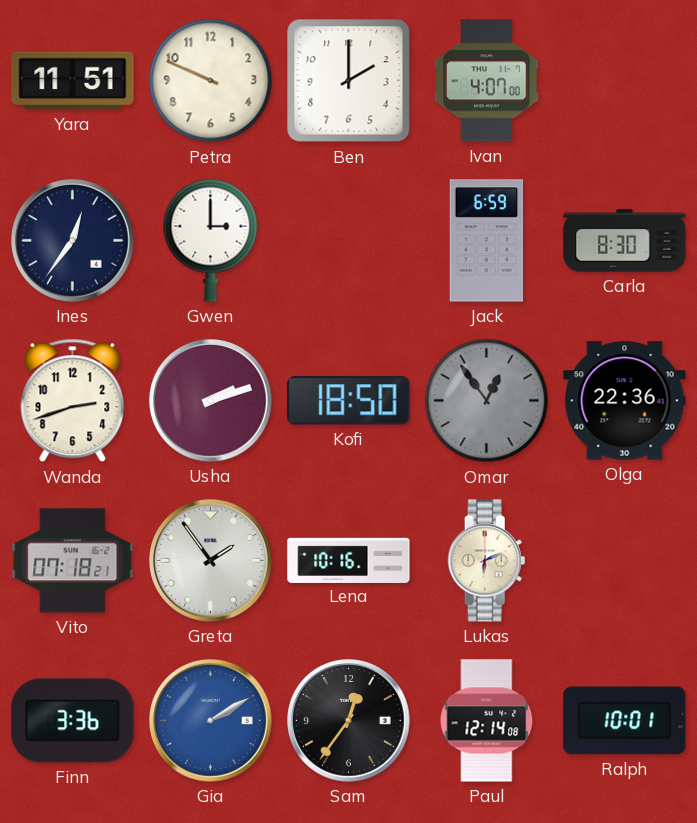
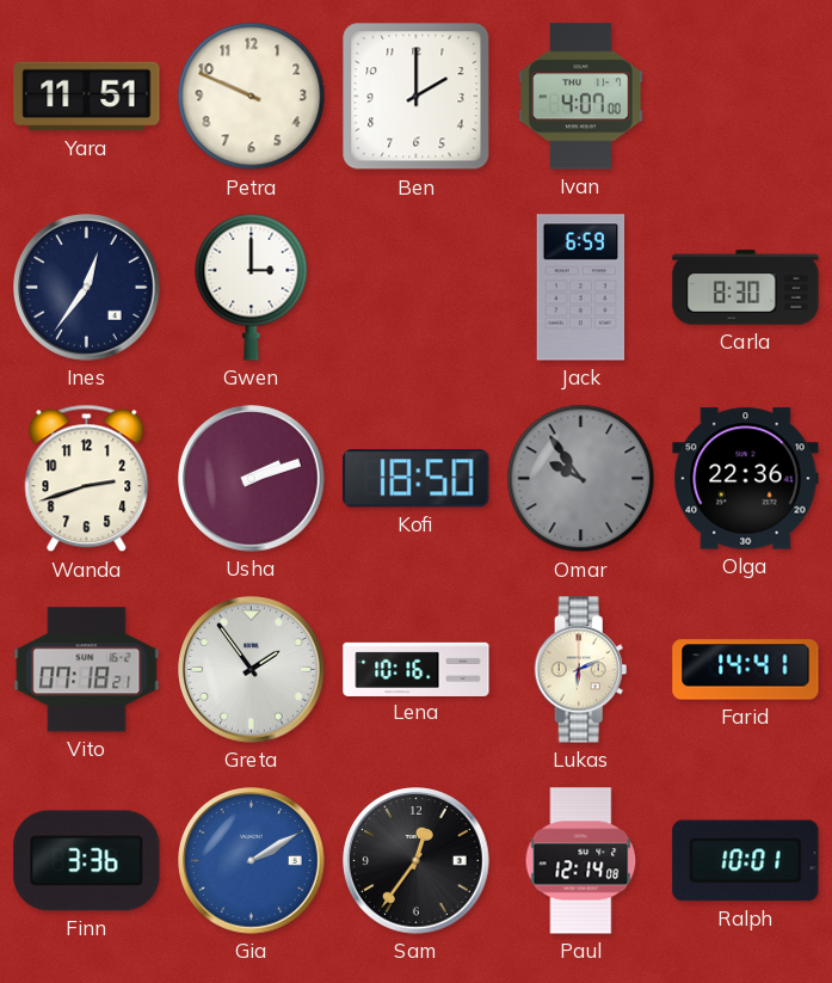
Omar: 12:54 -> 9:54
Farid: none -> 14:41
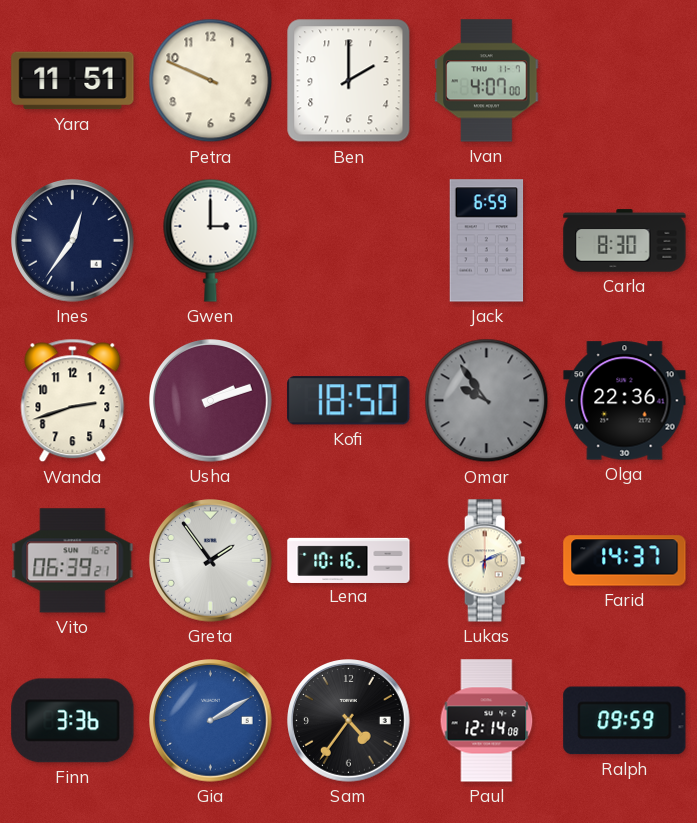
Vito: 07:18 -> 06:39
Farid: 14:41 -> 14:37
Sam: 12:36 -> 4:36
Ralph: 10:01 -> 09:59
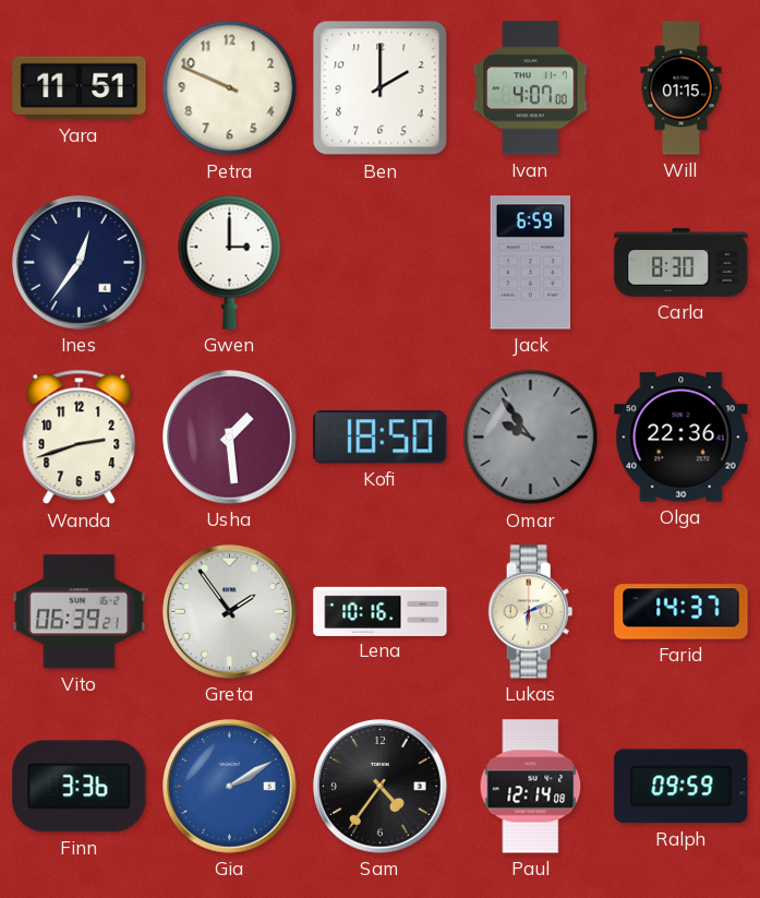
Will: none -> 01:15
Usha: 2:12 -> 1:29
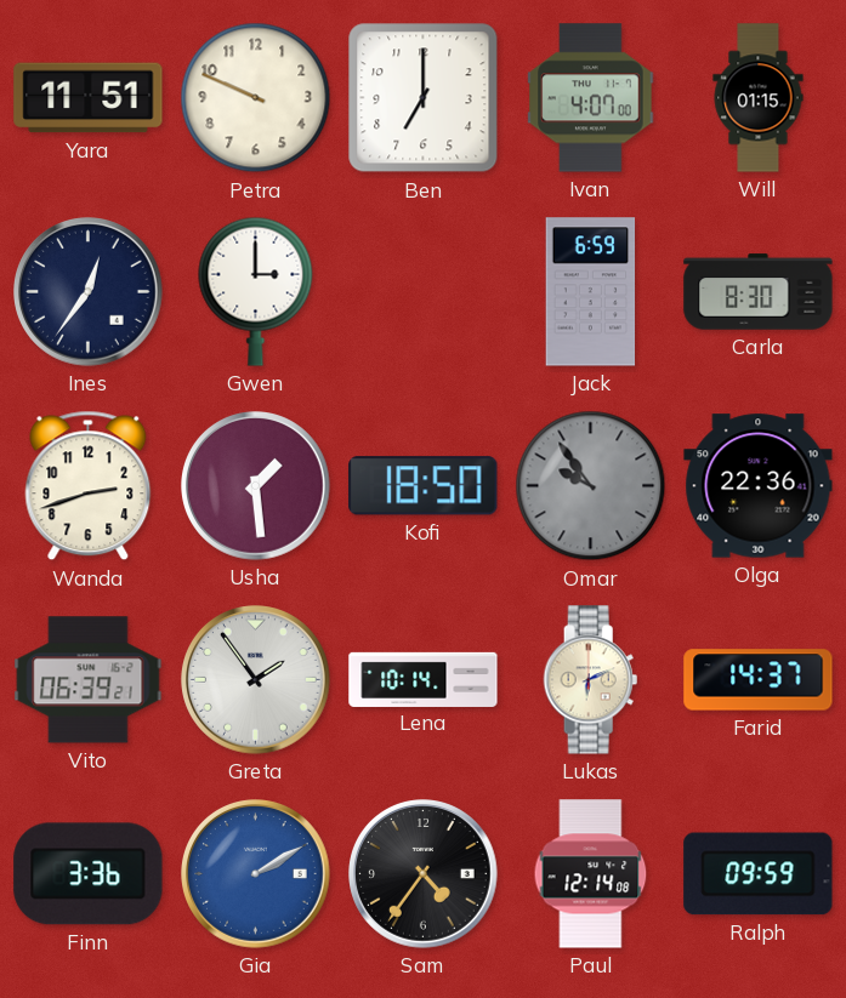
Ben: 2:00 -> 7:00
Lena: 10:16 -> 10:14
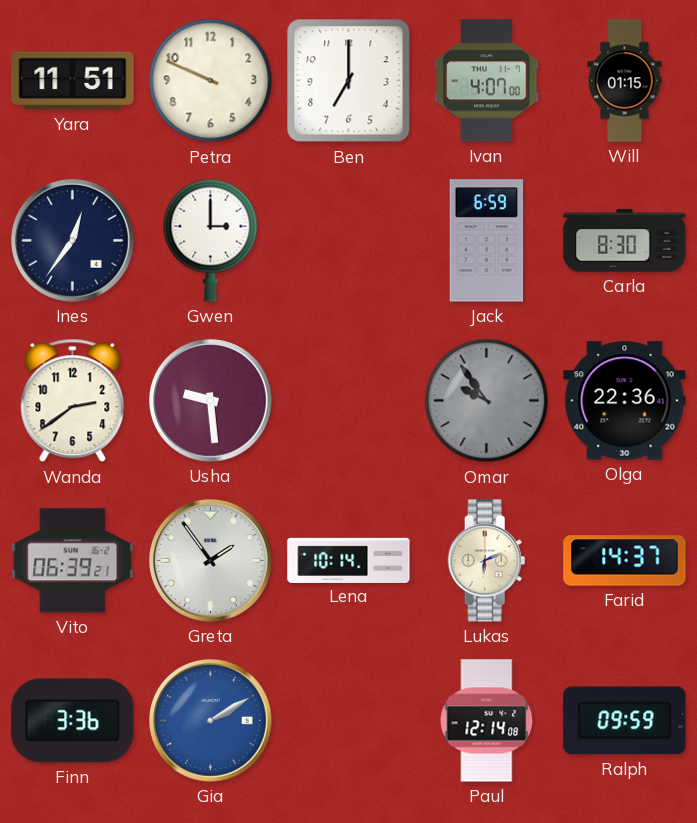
Wanda: 2:42 -> 2:39
Usha: 1:29 -> 9:29
Kofi: 18:50 -> none
Sam: 4:36 -> none
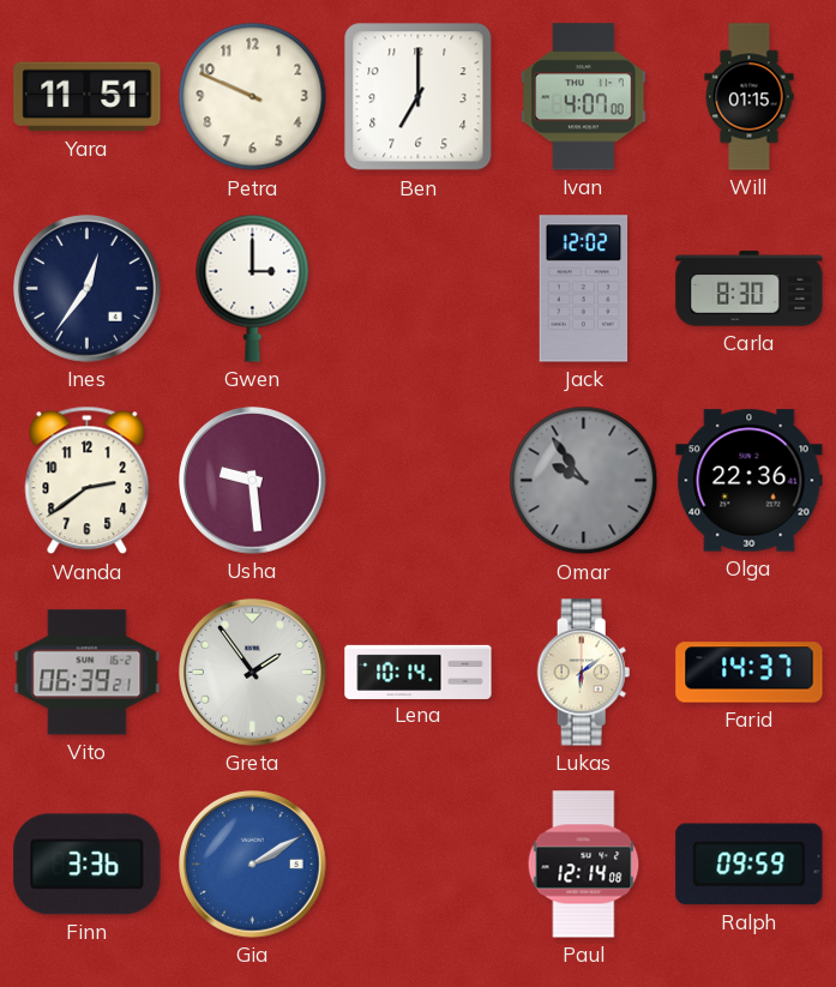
Jack: 6:59 -> 12:02
Lukas: 6:11 -> 6:09
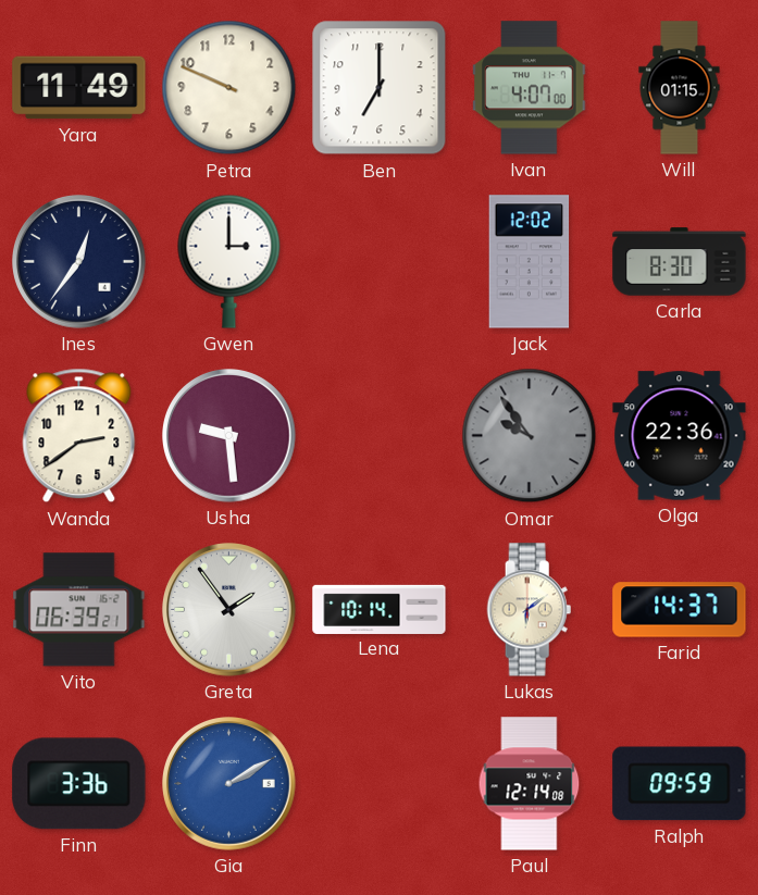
Yara: 11:51 -> 11:49
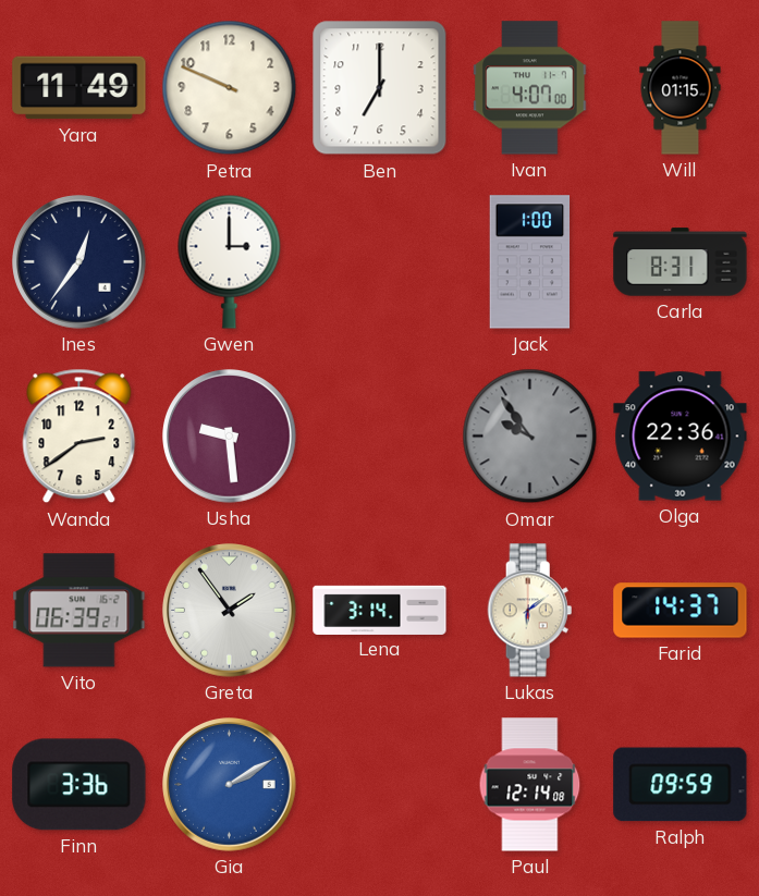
Jack: 12:02 -> 1:00
Carla: 8:30 -> 8:31
Lena: 10:14 -> 3:14
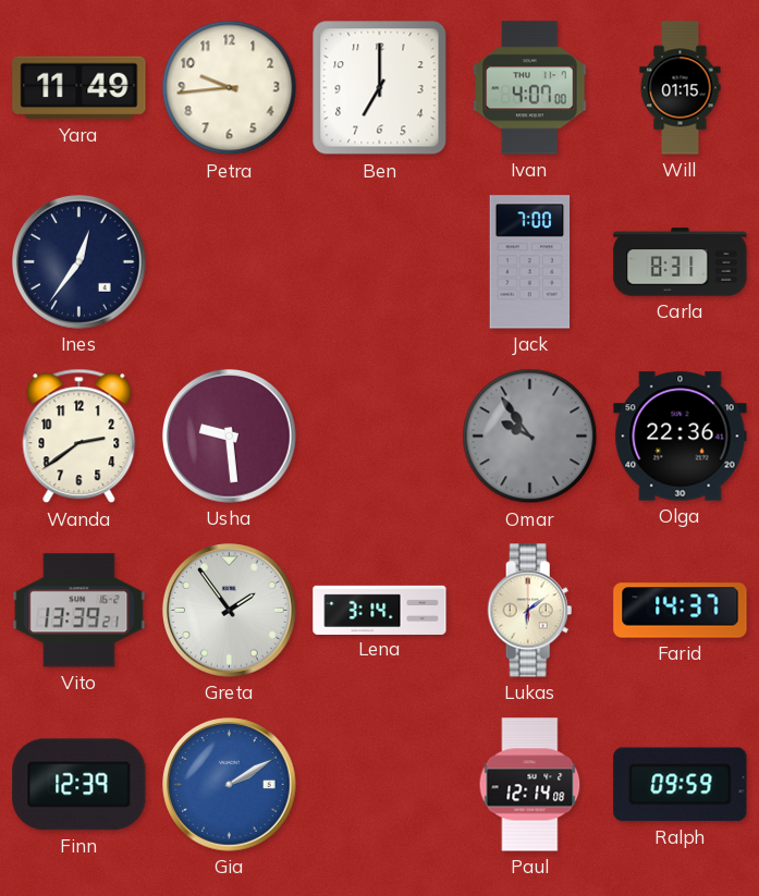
Petra: 9:49 -> 9:44
Gwen: 3:00 -> none
Jack: 1:00 -> 7:00
Vito: 06:39 -> 13:39
Finn: 3:36 -> 12:39
